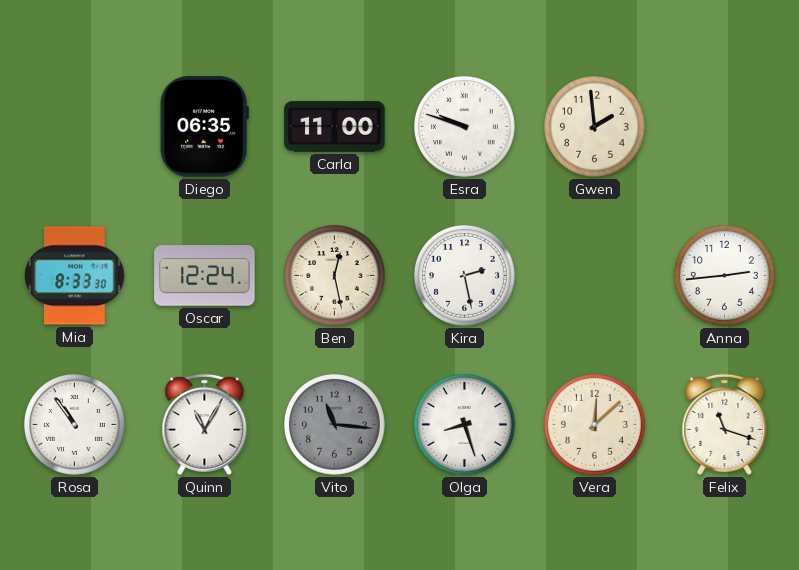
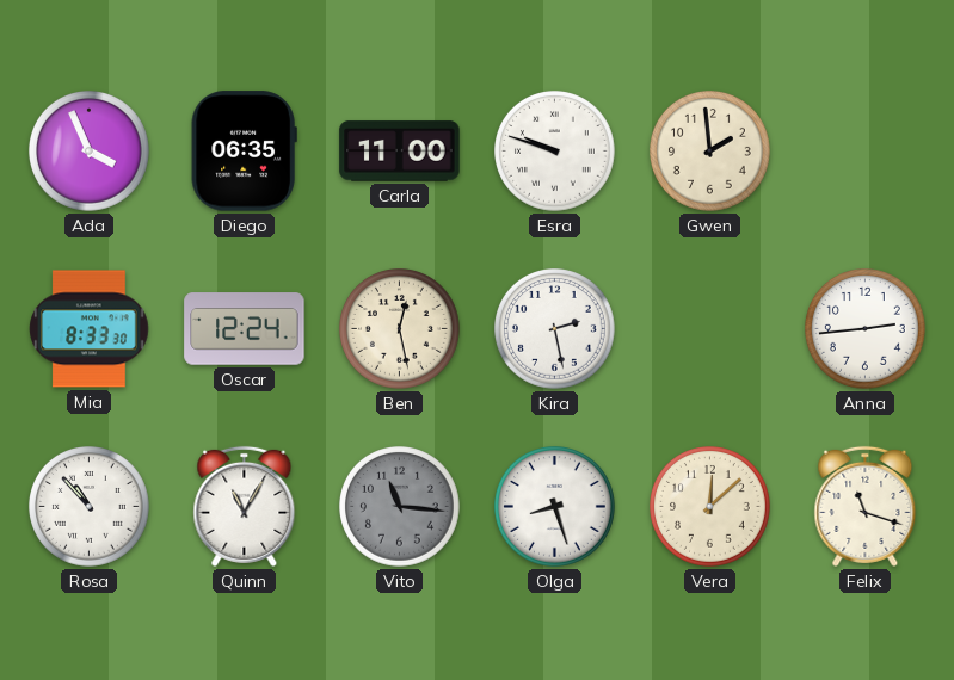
Ada: none -> 3:56
Rosa: 10:54 -> 10:53
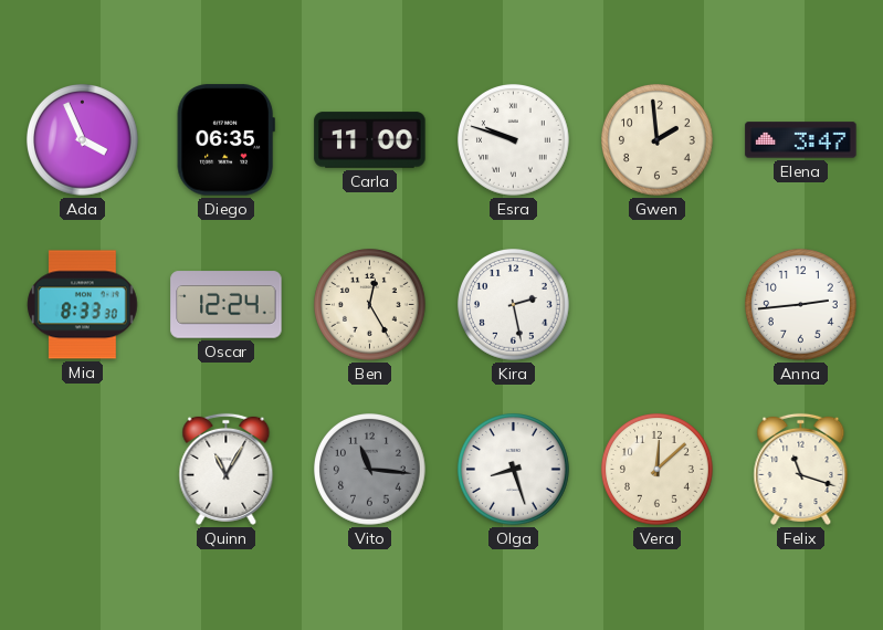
Elena: none -> 3:47
Ben: 12:28 -> 12:25
Rosa: 10:53 -> none
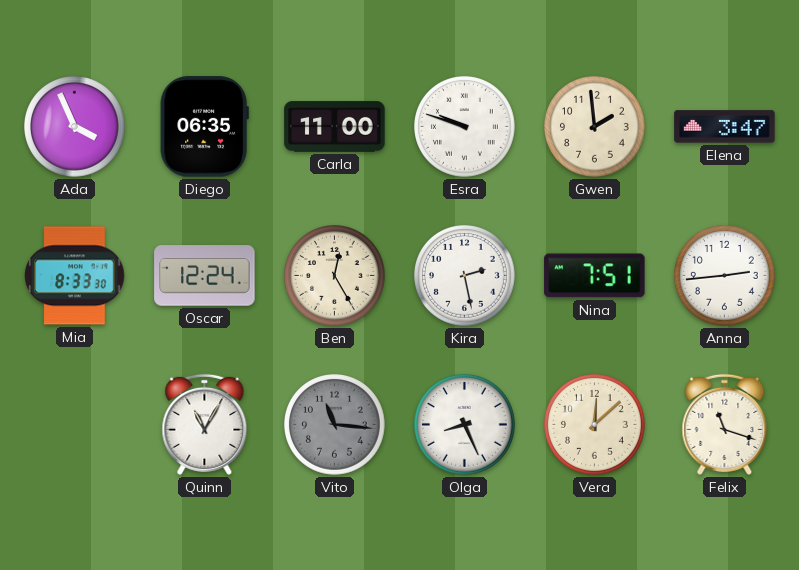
Nina: none -> 7:51
Olga: 8:27 -> 8:26
